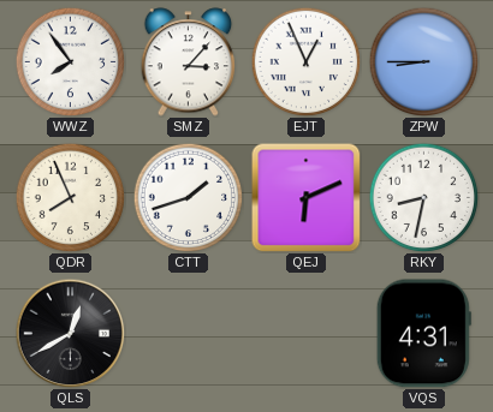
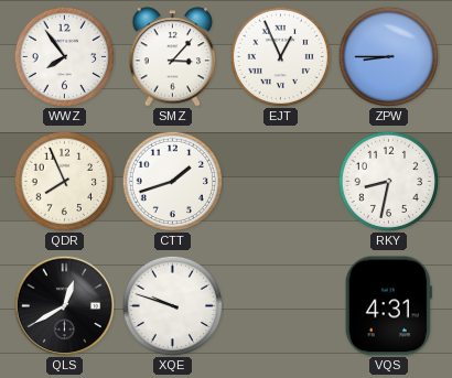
QEJ: 6:11 -> none
XQE: none -> 9:48
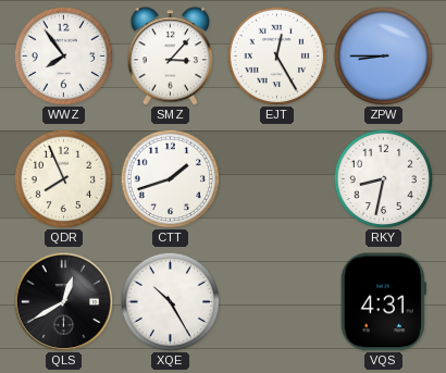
EJT: 12:56 -> 12:25
XQE: 9:48 -> 10:25
